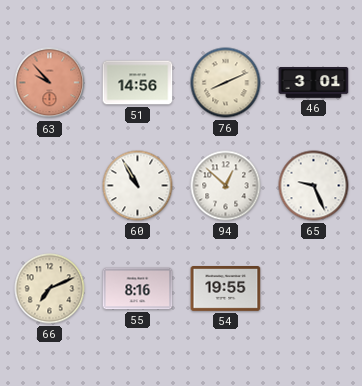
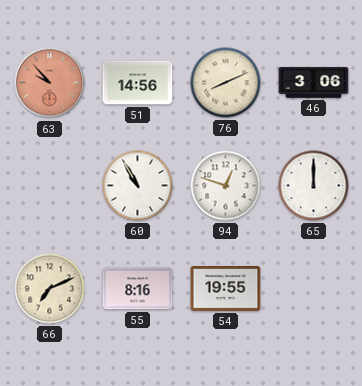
46: 3:01 -> 3:06
94: 12:52 -> 12:48
65: 9:26 -> 12:00
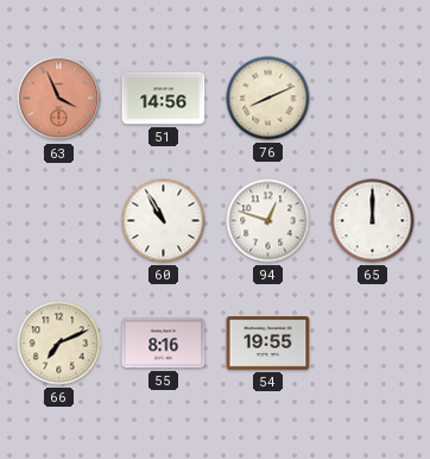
63: 9:53 -> 3:56
46: 3:06 -> none
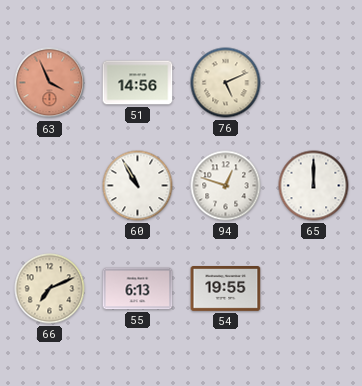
76: 8:11 -> 5:11
55: 8:16 -> 6:13
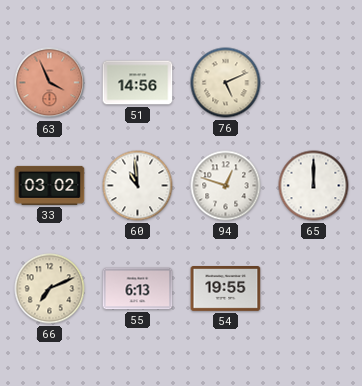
33: none -> 03:02
60: 10:55 -> 10:59
